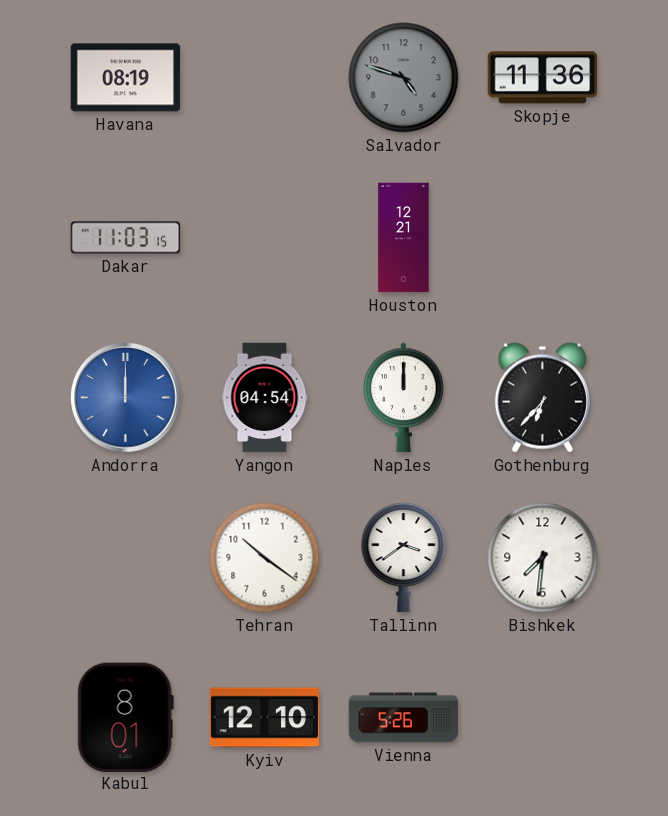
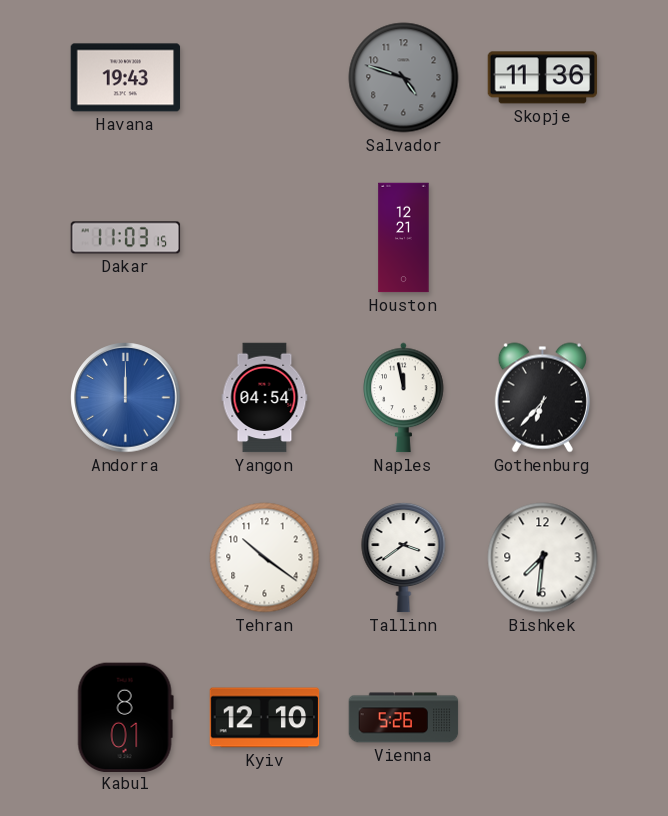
Havana: 08:19 -> 19:43
Naples: 12:00 -> 11:58
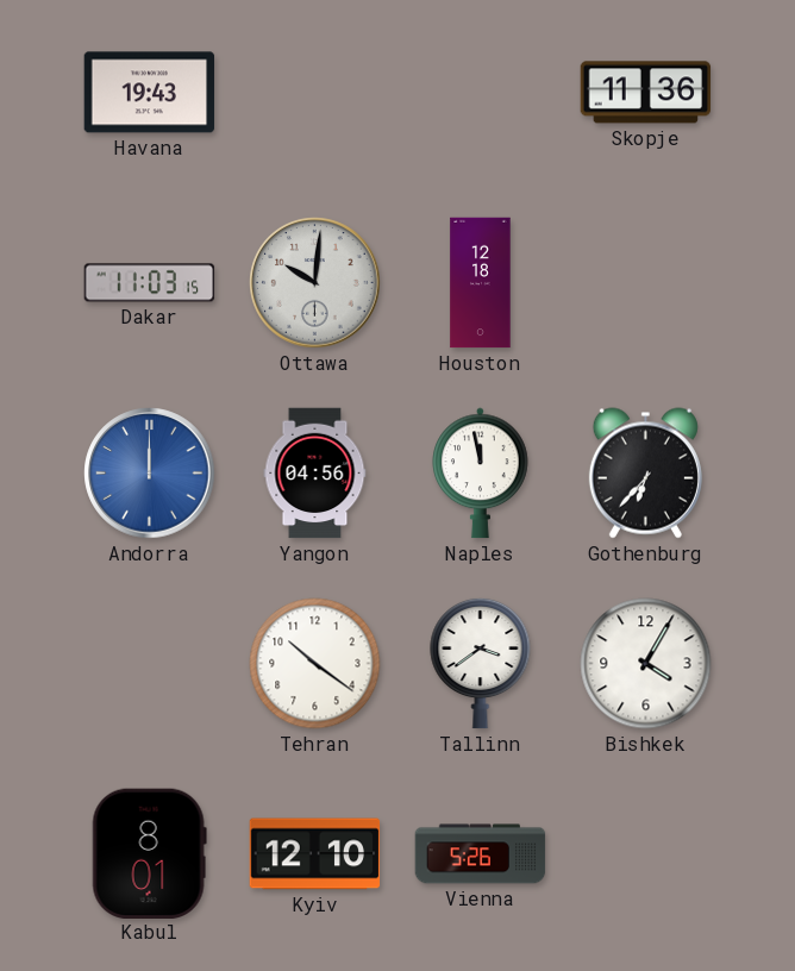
Salvador: 4:48 -> none
Ottawa: none -> 10:01
Houston: 12:21 -> 12:18
Yangon: 04:54 -> 04:56
Bishkek: 7:31 -> 4:05
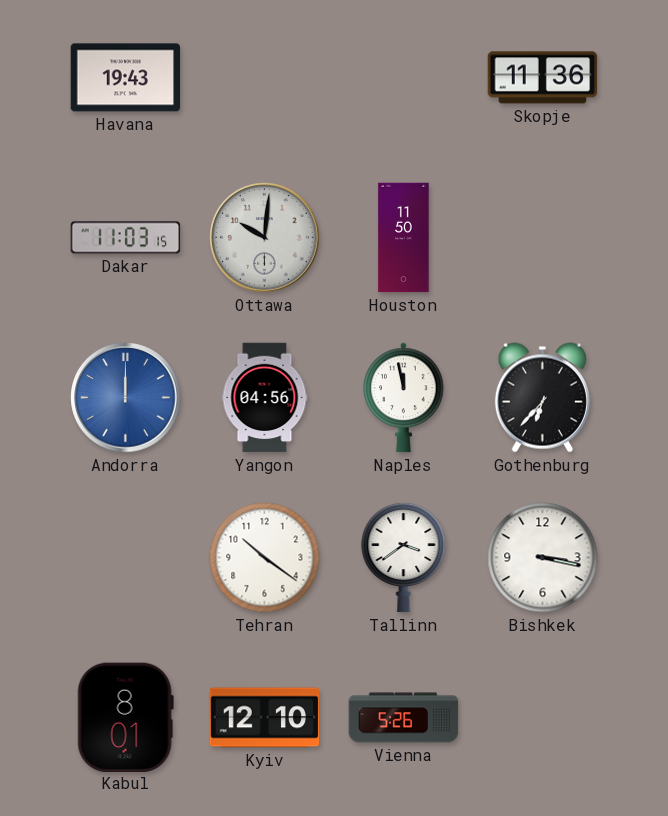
Houston: 12:18 -> 11:50
Bishkek: 4:05 -> 3:17
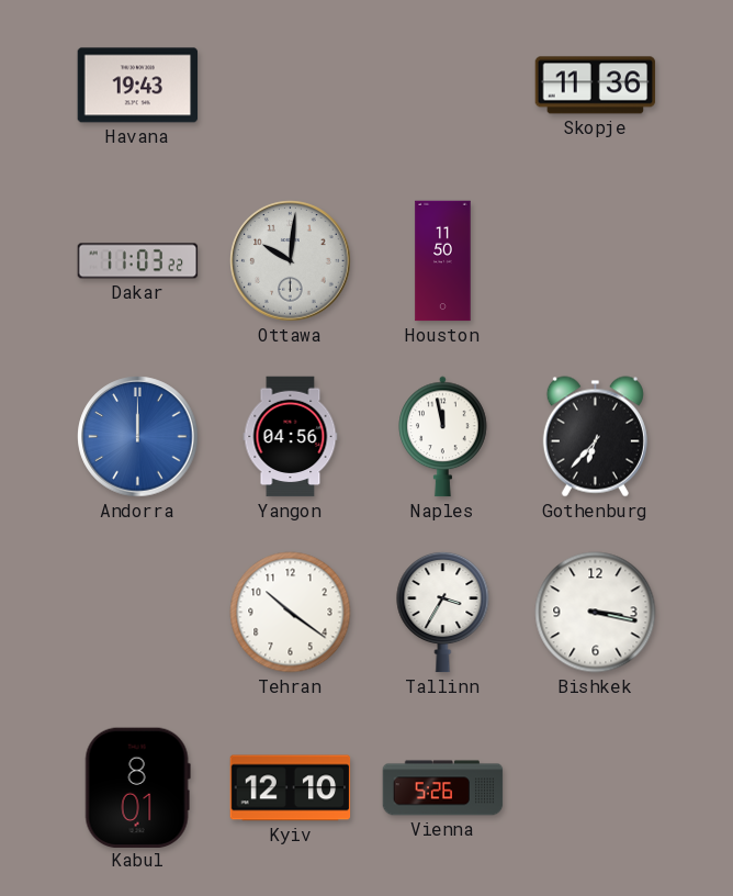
Dakar: 11:03:15 -> 11:03:22
Tallinn: 3:39 -> 3:35
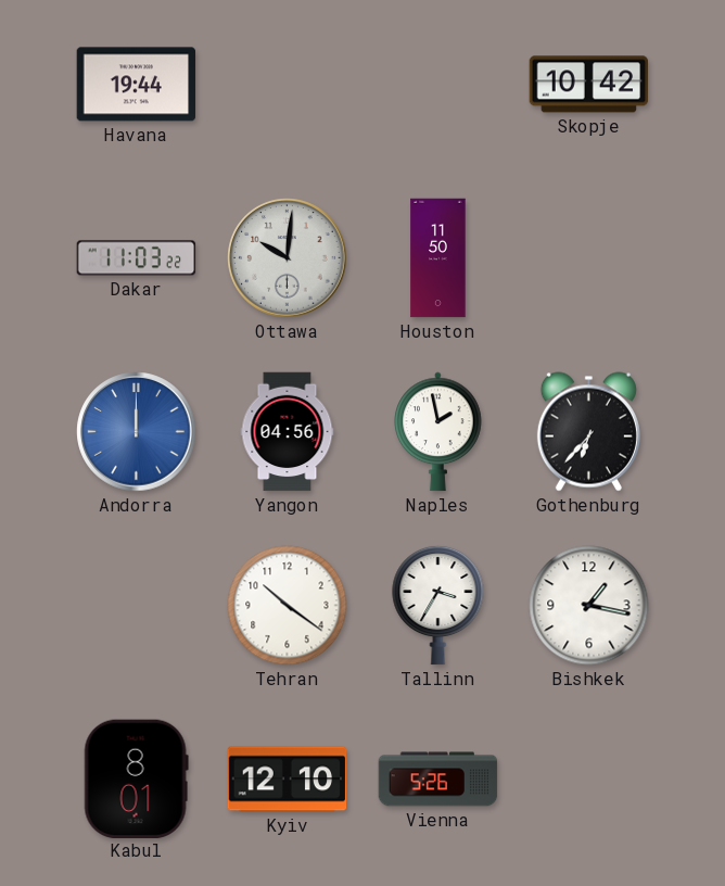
Havana: 19:43 -> 19:44
Skopje: 11:36 -> 10:42
Naples: 11:58 -> 1:58
Bishkek: 3:17 -> 1:17
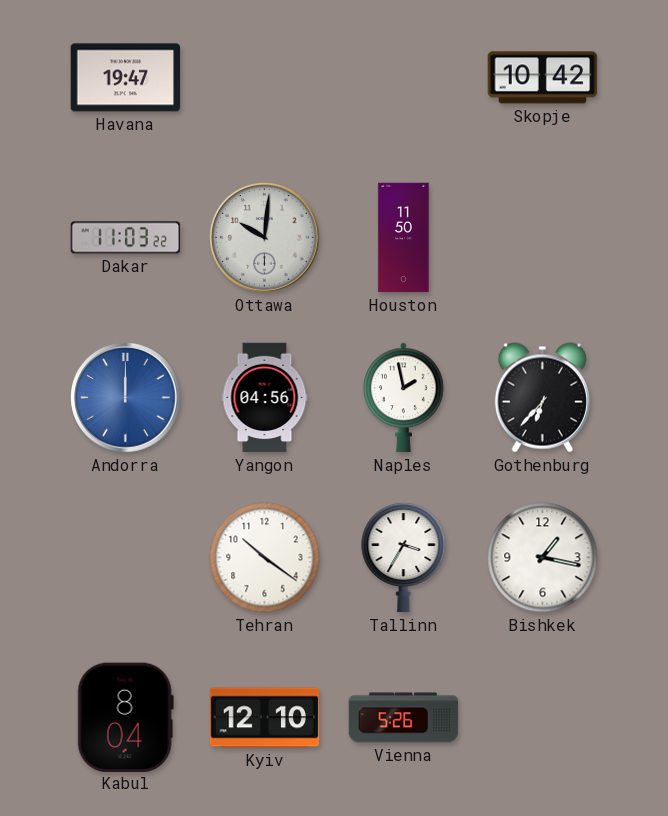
Havana: 19:44 -> 19:47
Kabul: 8:01 -> 8:04
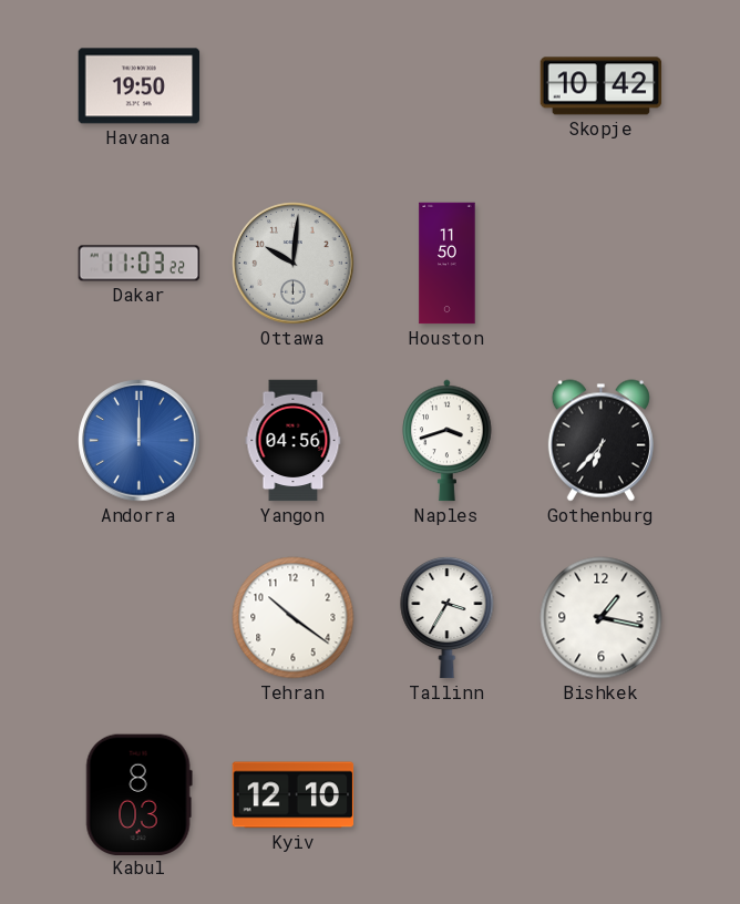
Havana: 19:47 -> 19:50
Naples: 1:58 -> 3:42
Kabul: 8:04 -> 8:03
Vienna: 5:26 -> none
